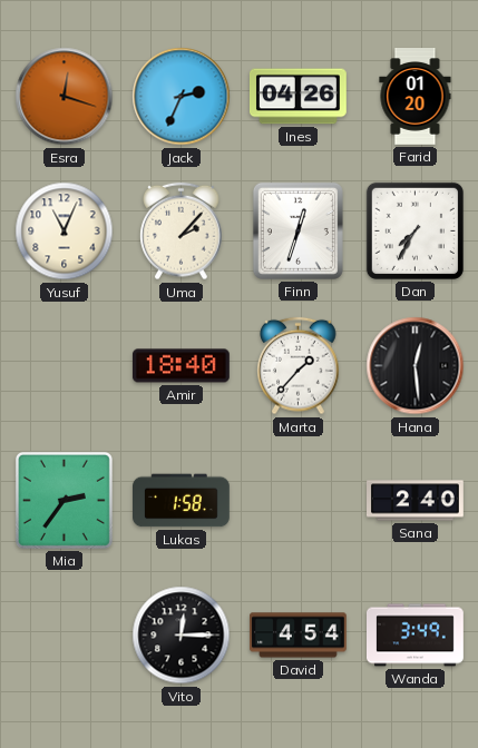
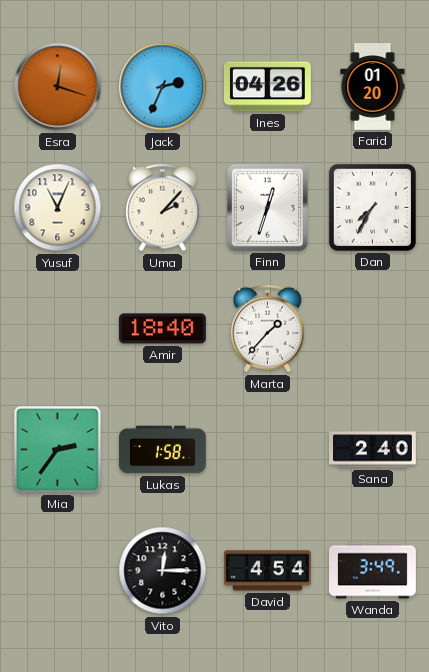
Hana: 12:29 -> none
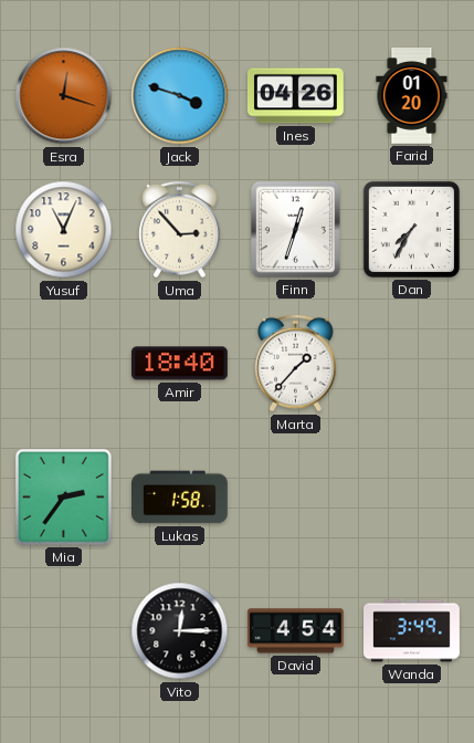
Jack: 2:34 -> 3:48
Uma: 2:07 -> 2:53
Sana: 2:40 -> none
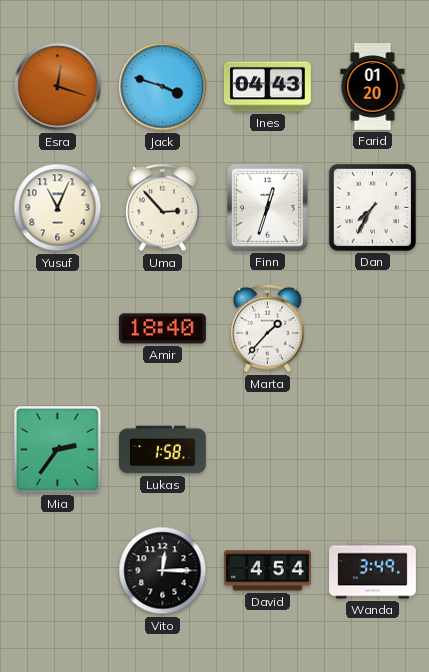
Ines: 04:26 -> 04:43
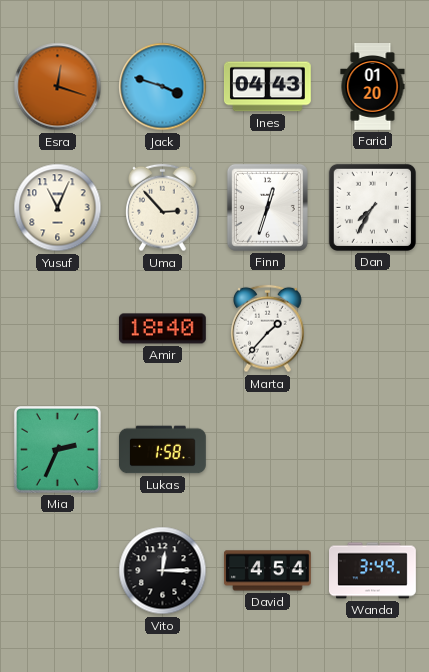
Mia: 2:36 -> 2:34
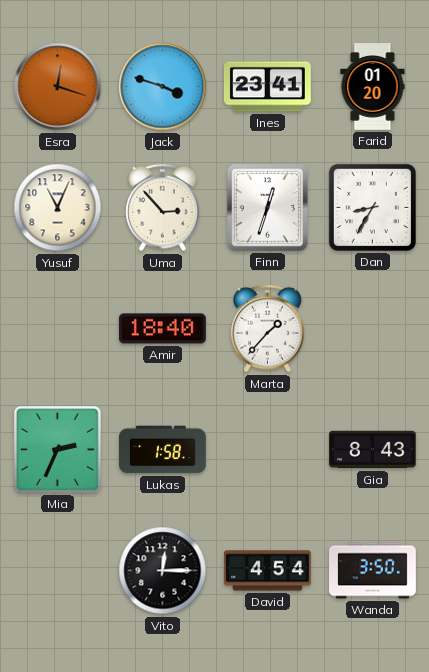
Ines: 04:43 -> 23:41
Dan: 7:35 -> 8:35
Gia: none -> 8:43
Wanda: 3:49 -> 3:50
